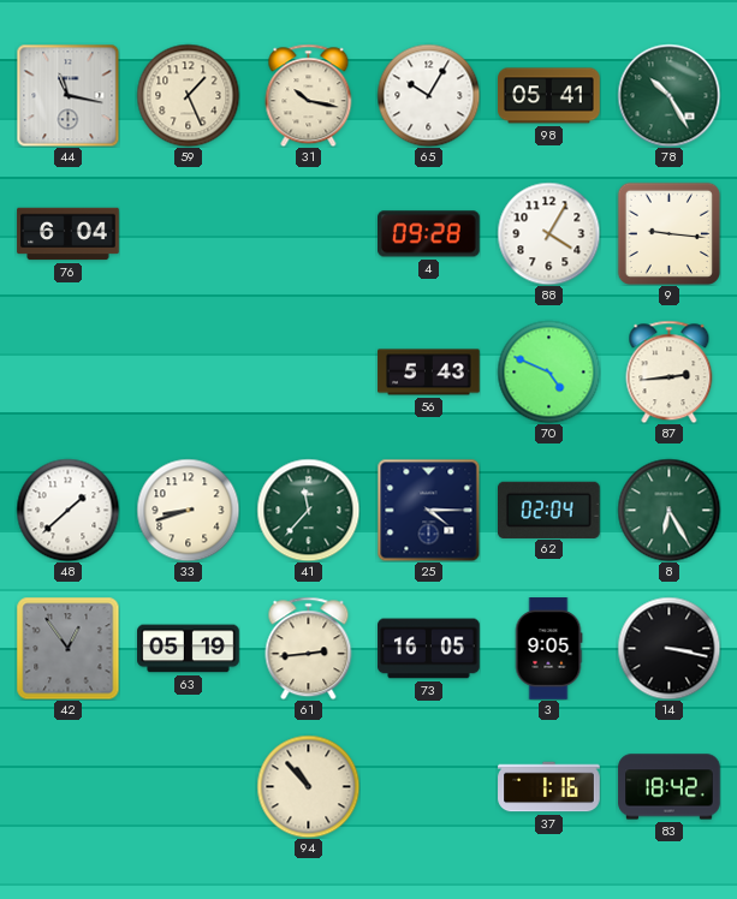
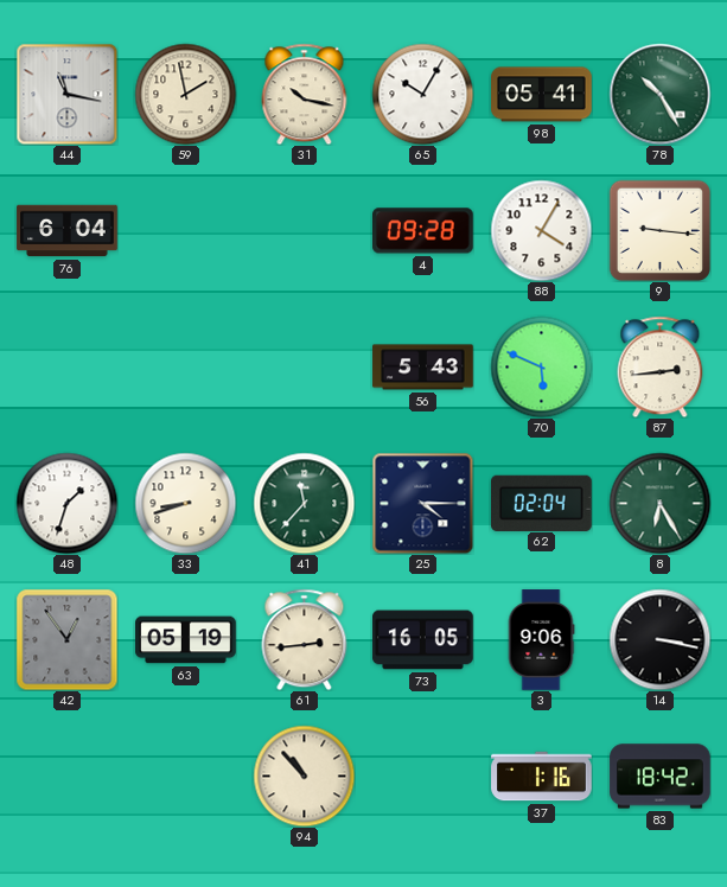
59: 1:26 -> 1:58
70: 4:49 -> 5:49
48: 1:38 -> 1:33
3: 9:05 -> 9:06
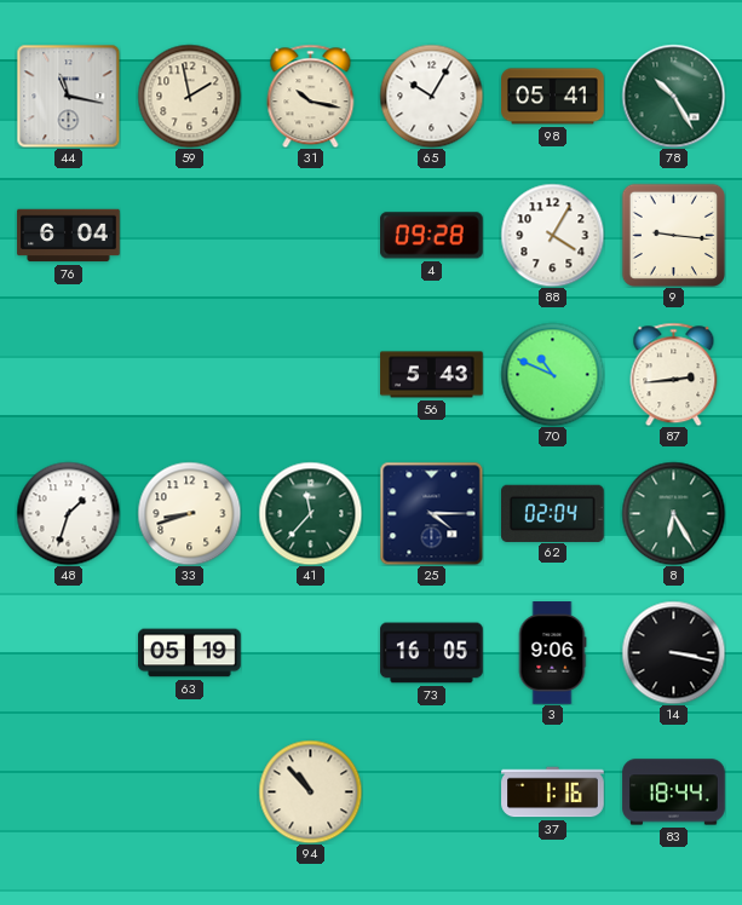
70: 5:49 -> 10:49
42: 12:54 -> none
61: 2:44 -> none
83: 18:42 -> 18:44
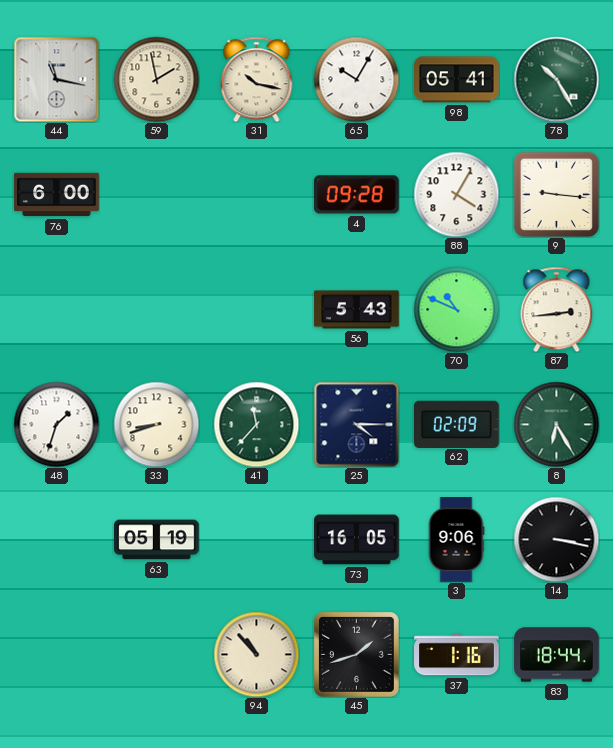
76: 6:04 -> 6:00
62: 02:04 -> 02:09
45: none -> 1:42
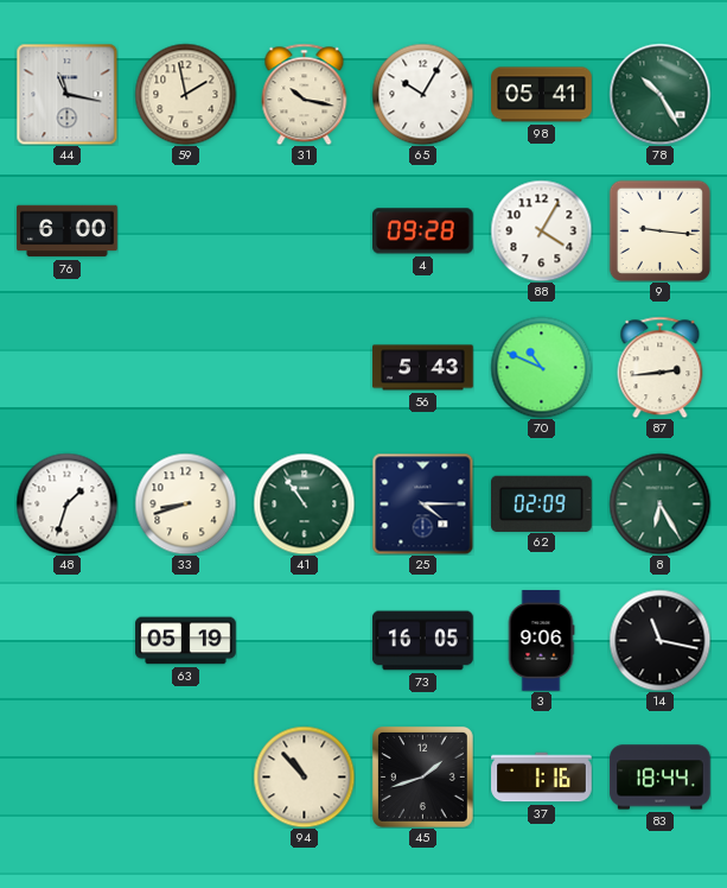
41: 11:37 -> 10:54
14: 3:17 -> 11:17
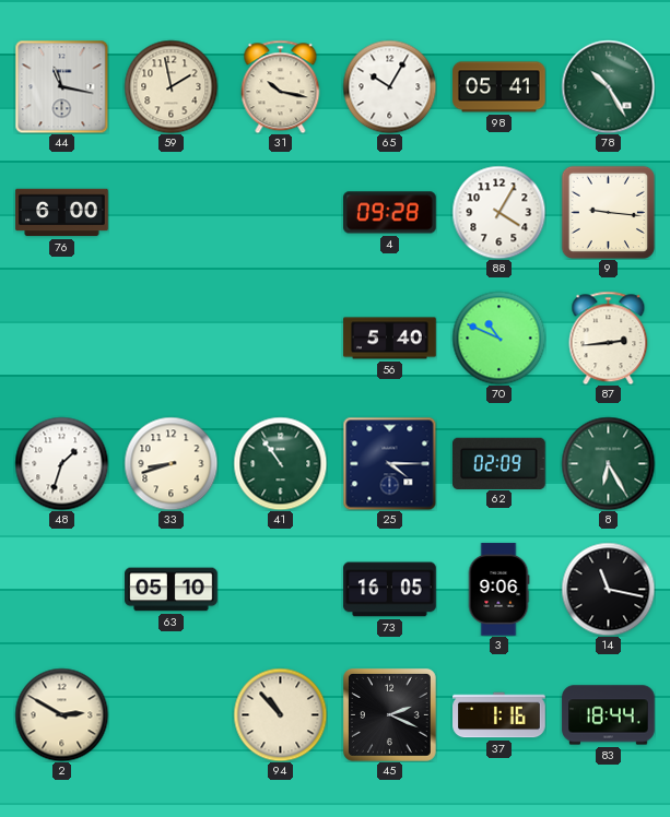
56: 5:43 -> 5:40
63: 05:19 -> 05:10
2: none -> 2:50
45: 1:42 -> 2:19
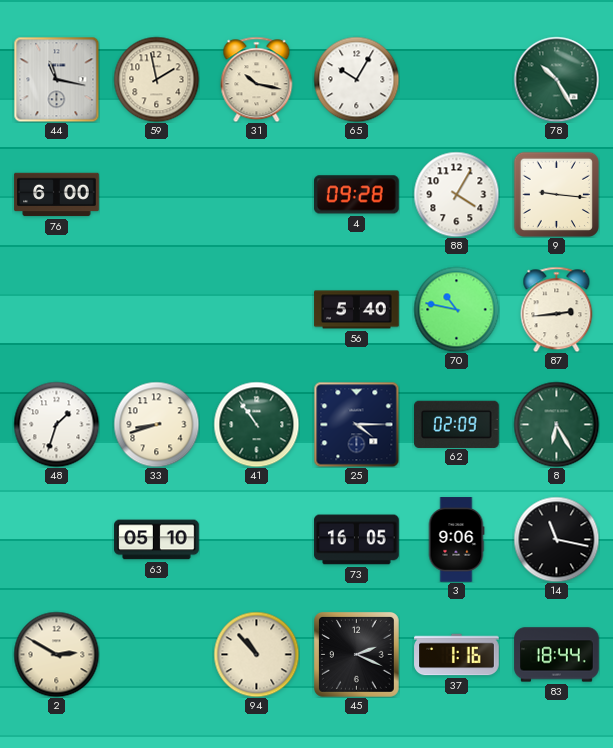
98: 05:41 -> none
70: 10:49 -> 10:47
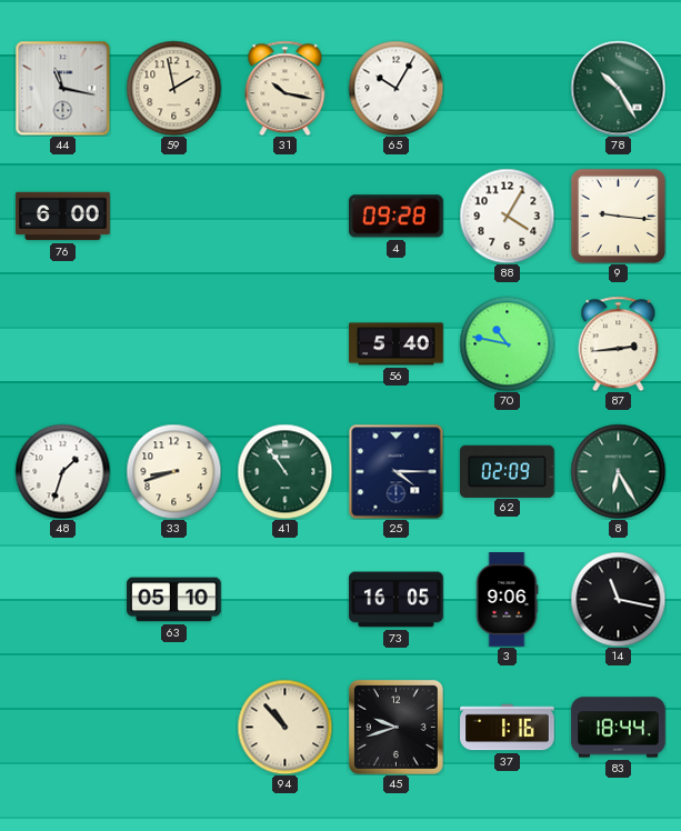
2: 2:50 -> none
45: 2:19 -> 9:42
